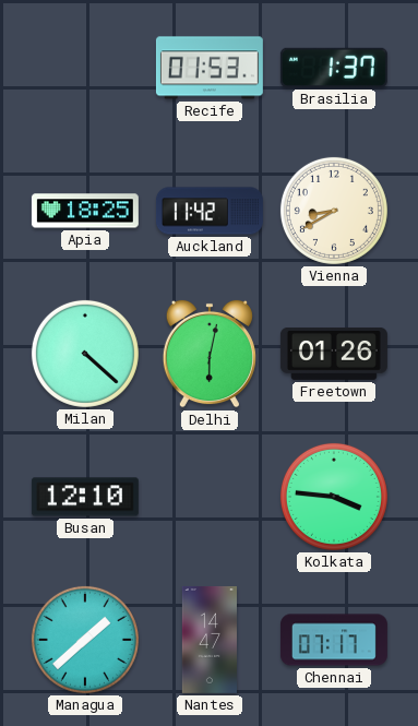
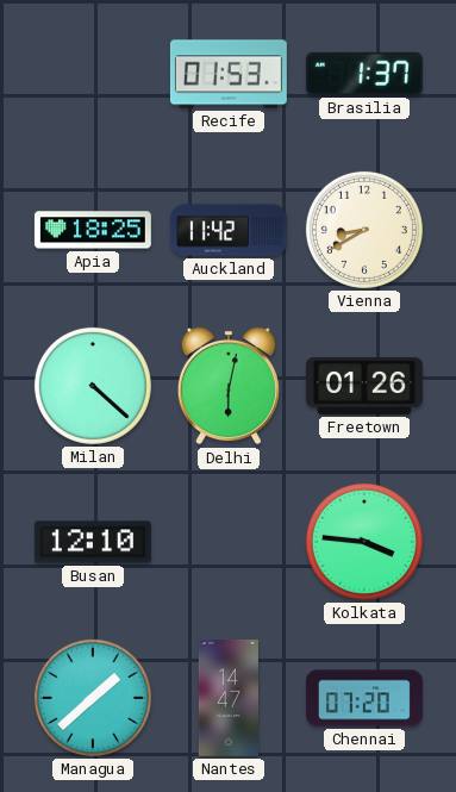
Chennai: 07:17 -> 07:20
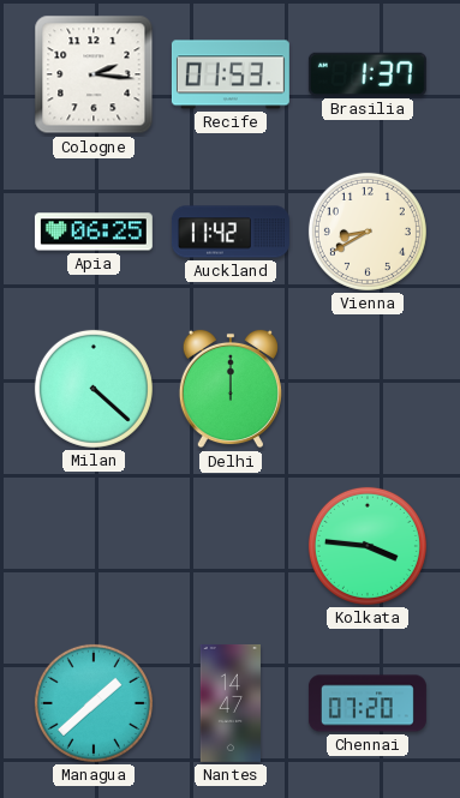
Cologne: none -> 2:16
Apia: 18:25 -> 06:25
Delhi: 6:02 -> 12:00
Freetown: 01:26 -> none
Busan: 12:10 -> none
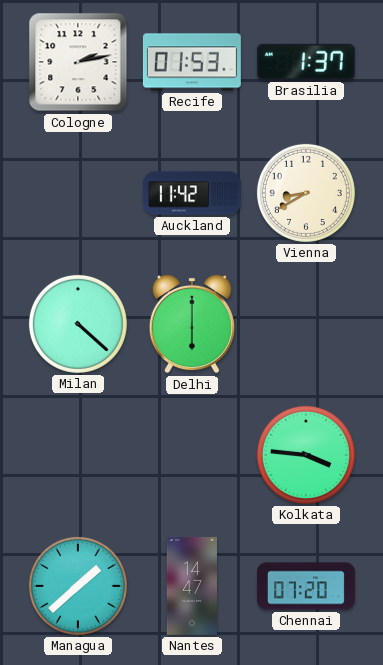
Cologne: 2:16 -> 2:13
Apia: 06:25 -> none
Delhi: 12:00 -> 6:00
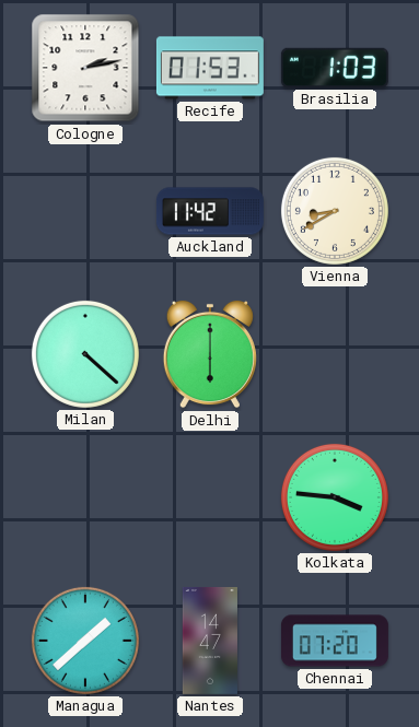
Brasilia: 1:37 -> 1:03
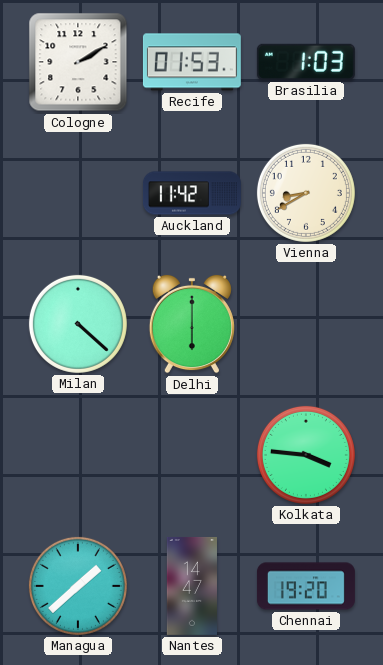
Cologne: 2:13 -> 2:10
Chennai: 07:20 -> 19:20
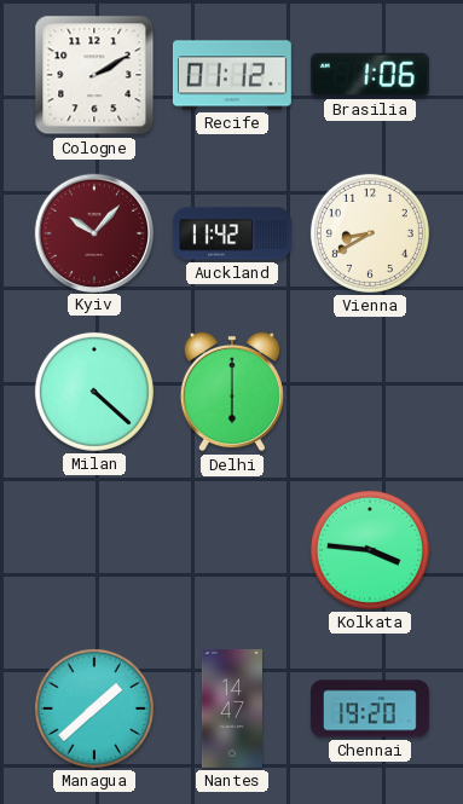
Recife: 01:53 -> 01:12
Brasilia: 1:03 -> 1:06
Kyiv: none -> 10:07
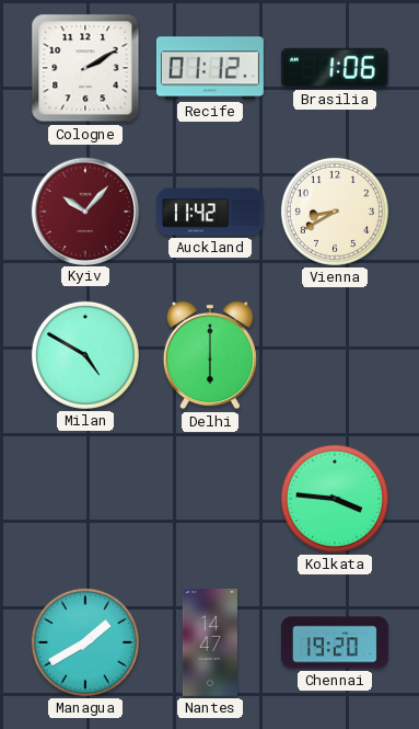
Milan: 4:22 -> 4:50
Managua: 1:38 -> 1:40
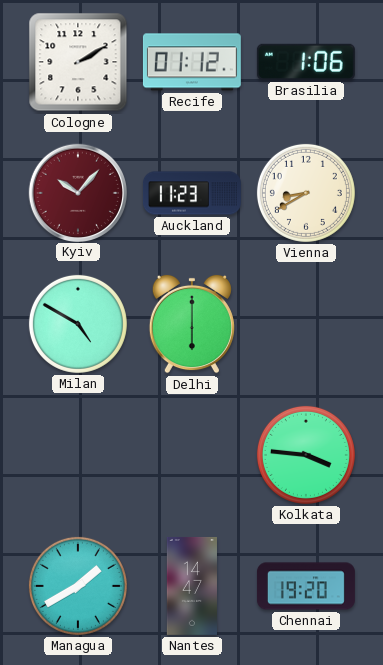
Auckland: 11:42 -> 11:23
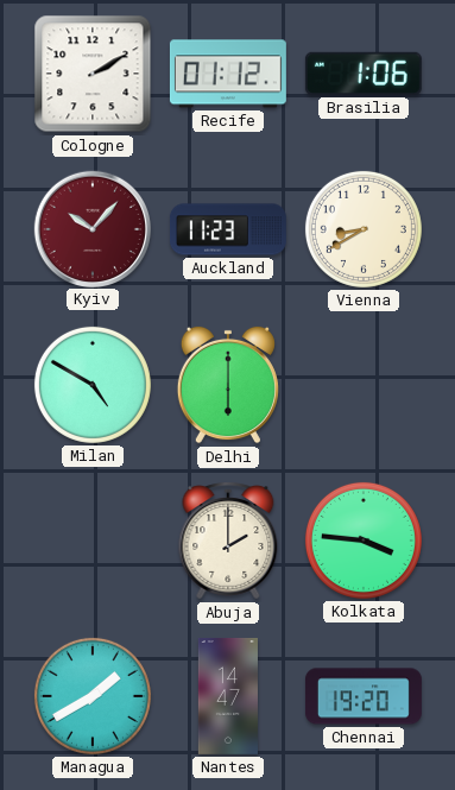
Abuja: none -> 2:00
